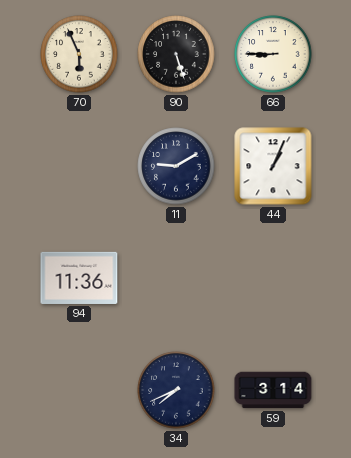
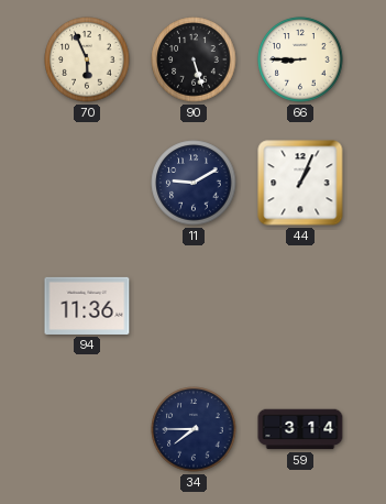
34: 7:41 -> 7:45
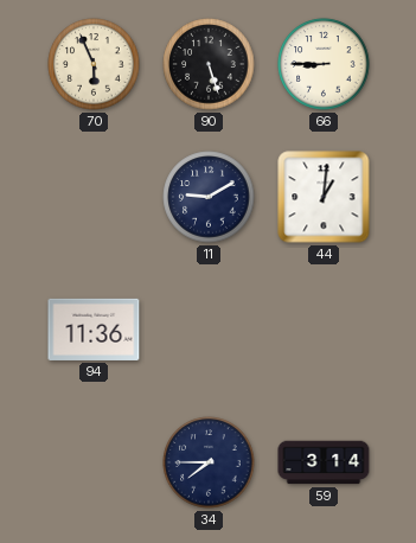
44: 1:04 -> 1:01
